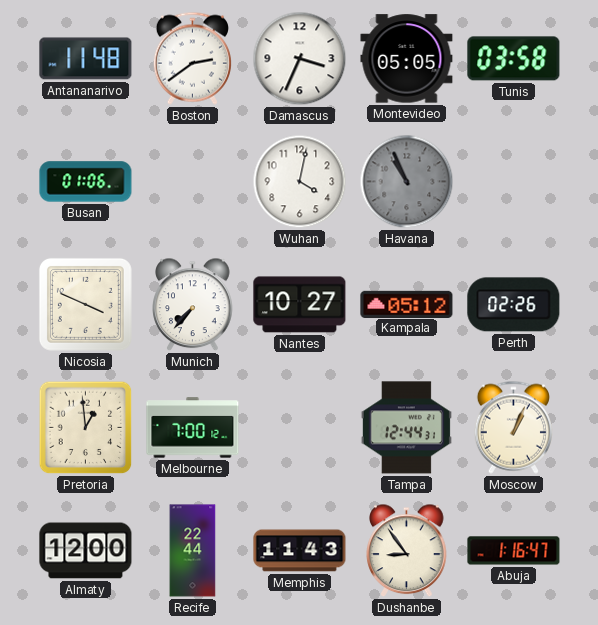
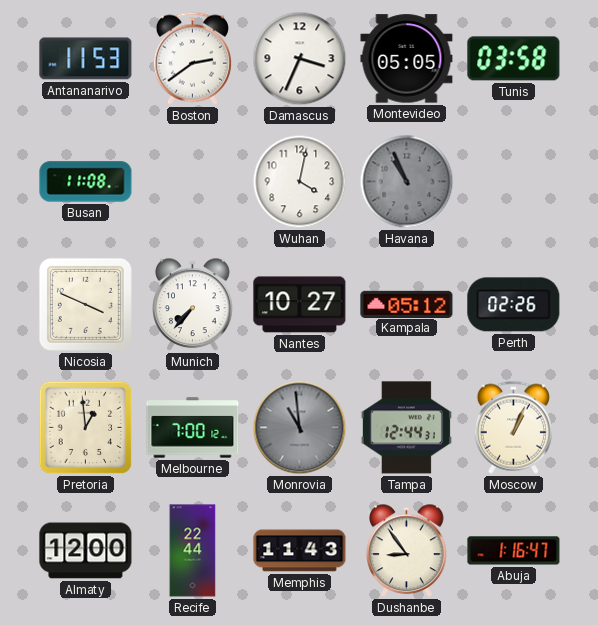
Antananarivo: 11:48 -> 11:53
Busan: 01:06 -> 11:08
Monrovia: none -> 10:59
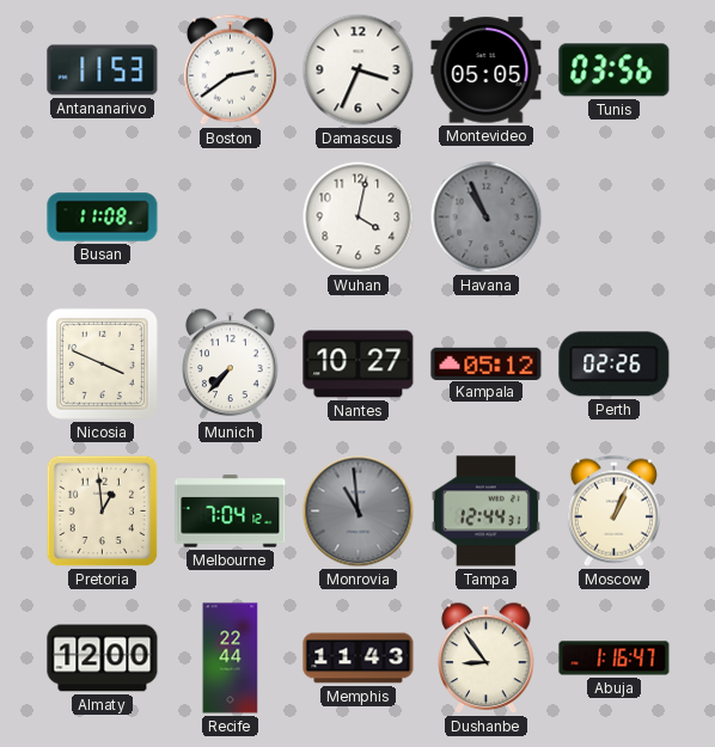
Tunis: 03:58 -> 03:56
Melbourne: 7:00 -> 7:04
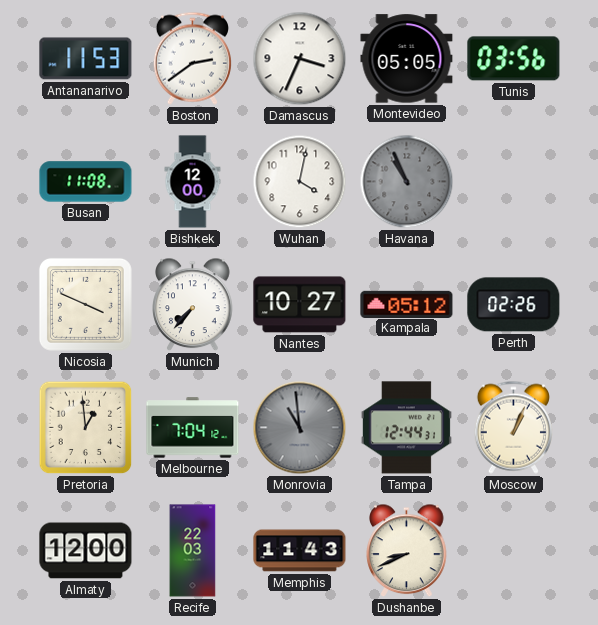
Bishkek: none -> 12:00
Recife: 22:44 -> 22:03
Dushanbe: 8:54 -> 8:41
Abuja: 1:16 -> none
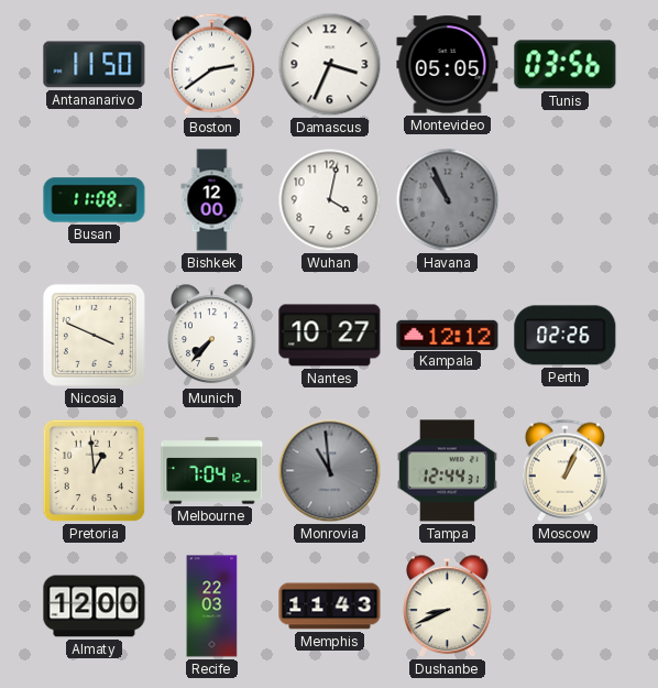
Antananarivo: 11:53 -> 11:50
Kampala: 05:12 -> 12:12
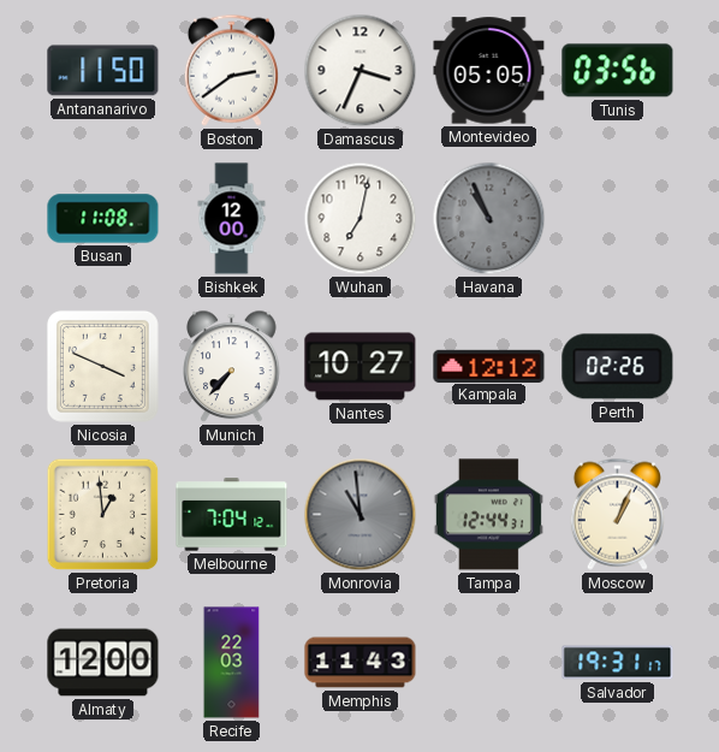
Wuhan: 4:02 -> 7:02
Dushanbe: 8:41 -> none
Salvador: none -> 19:31
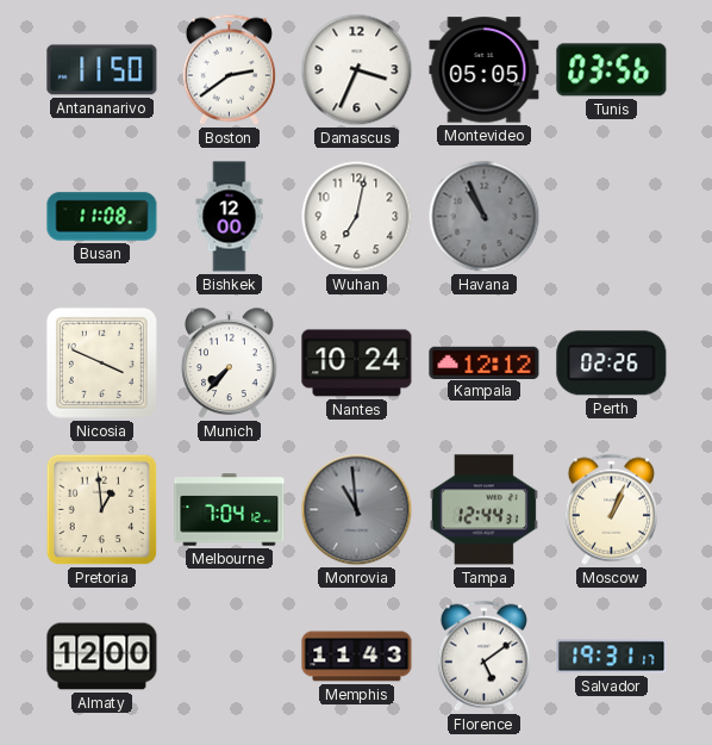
Nantes: 10:27 -> 10:24
Recife: 22:03 -> none
Florence: none -> 5:09
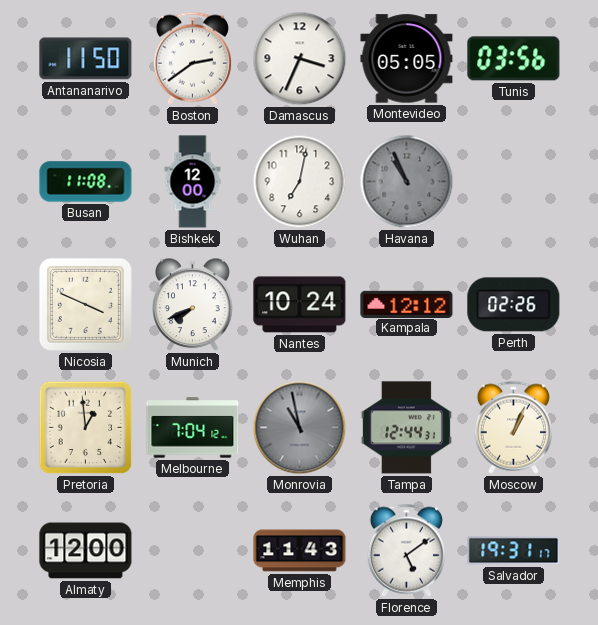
Munich: 7:37 -> 7:41
Monrovia: 10:59 -> 10:58
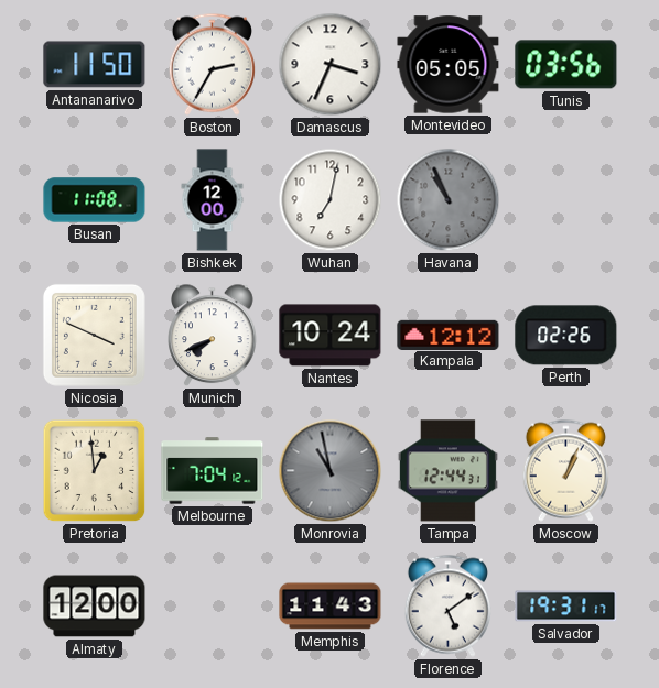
Boston: 2:39 -> 2:35
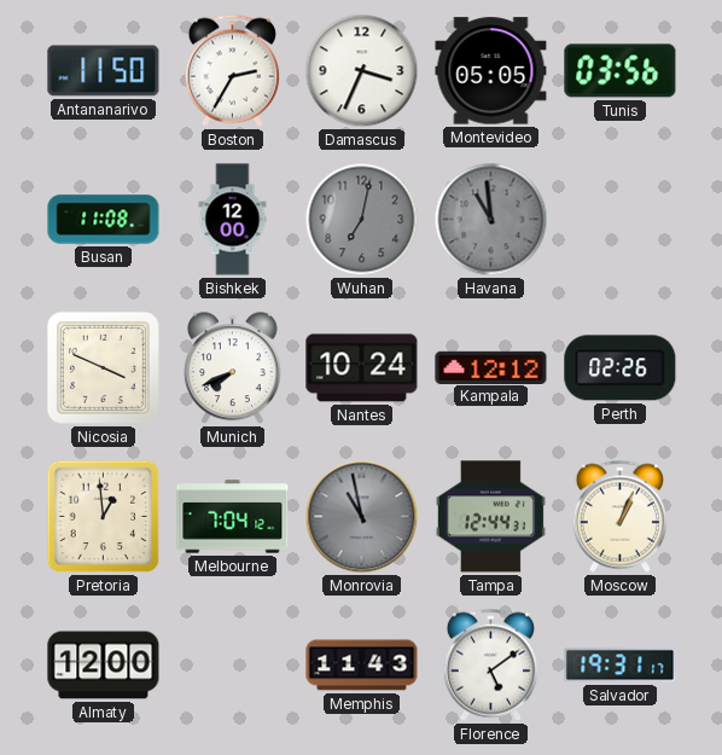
Wuhan dial: white -> grey
Havana: 10:56 -> 10:59
